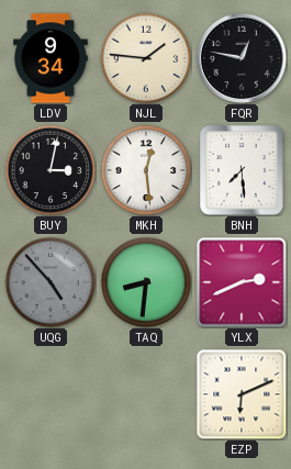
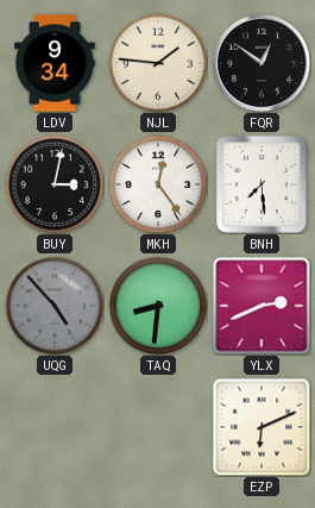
FQR: 12:47 -> 12:51
MKH: 12:29 -> 12:24
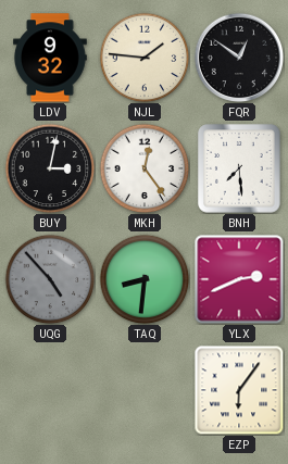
LDV: 9:34 -> 9:32
EZP: 6:11 -> 6:06
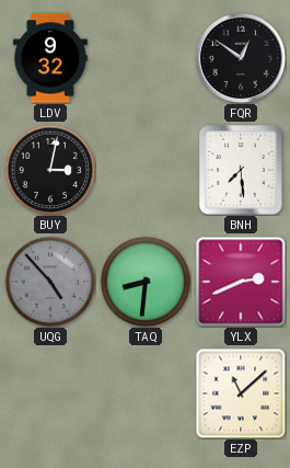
NJL: 1:46 -> none
MKH: 12:24 -> none
EZP: 6:06 -> 11:08
